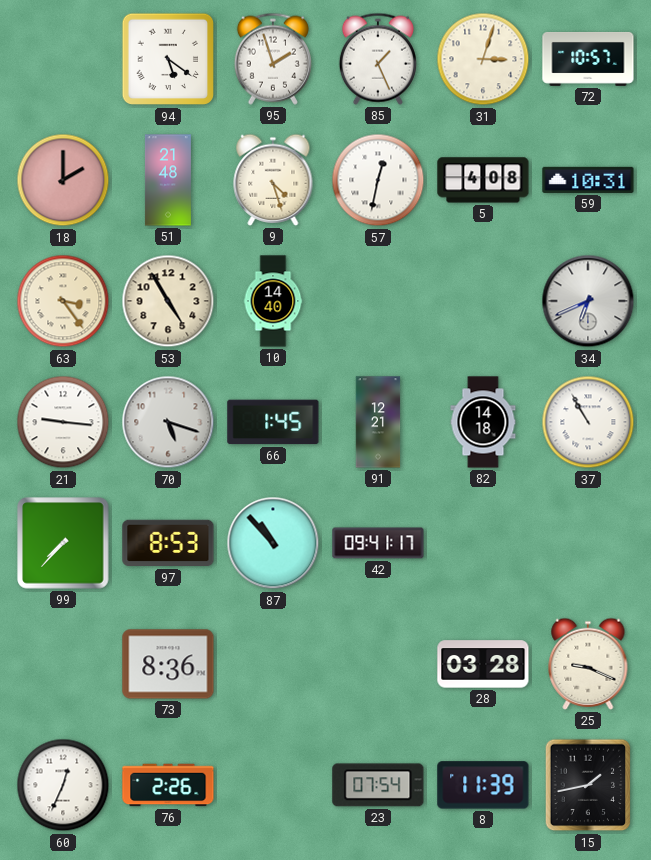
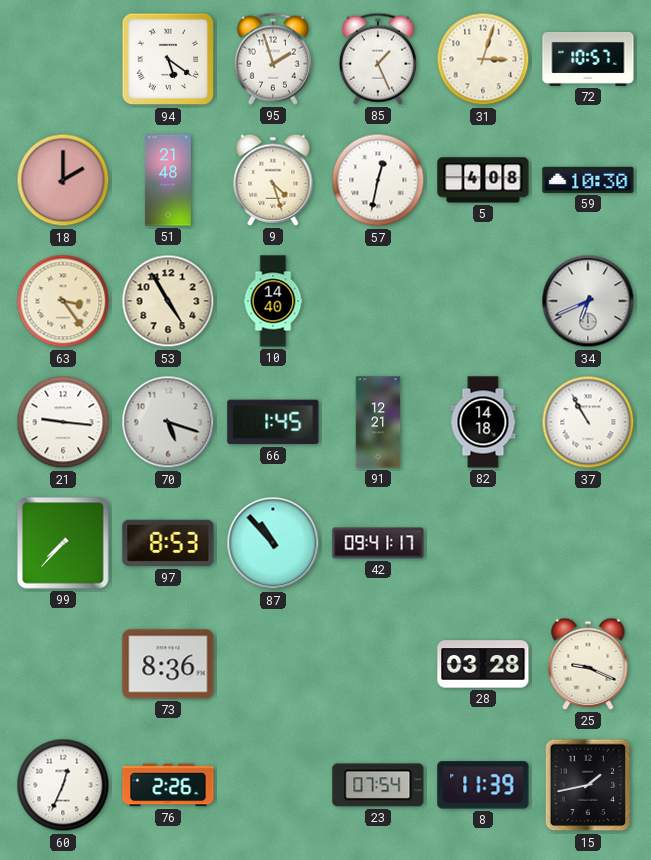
59: 10:31 -> 10:30
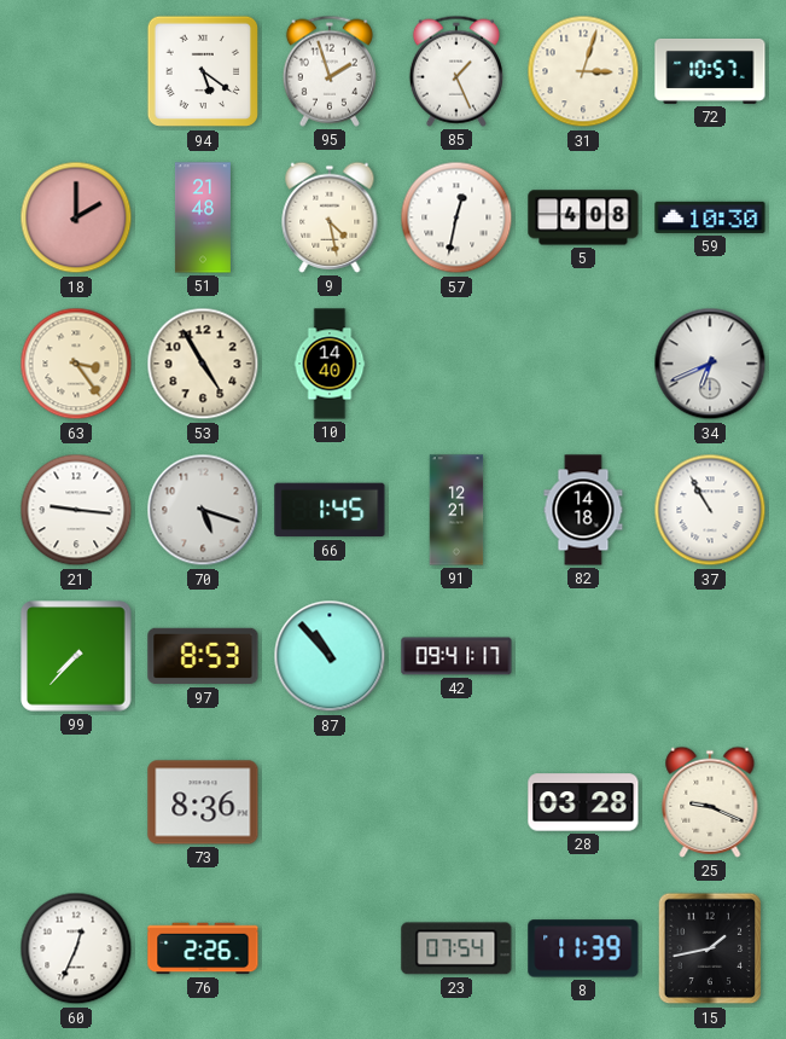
9: 4:27 -> 4:28
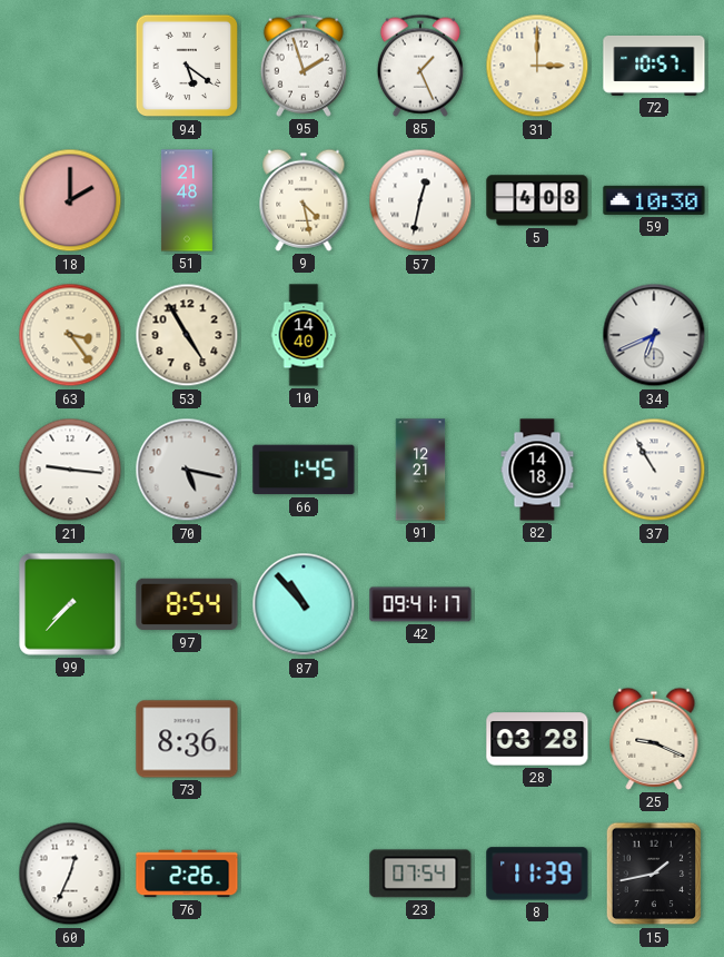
31: 3:03 -> 3:00
70: 5:18 -> 5:17
97: 8:53 -> 8:54
